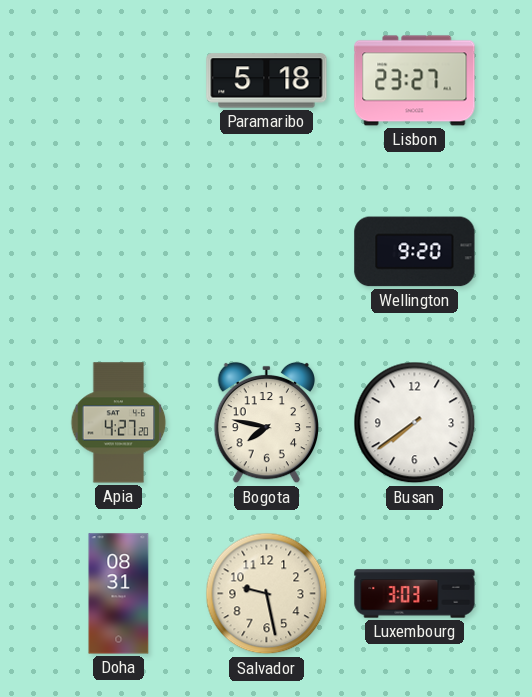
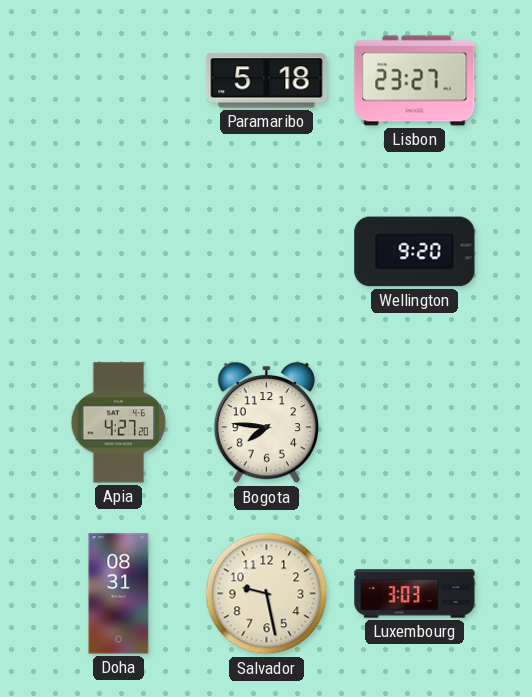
Bogota: 7:47 -> 7:46
Busan: 7:39 -> none
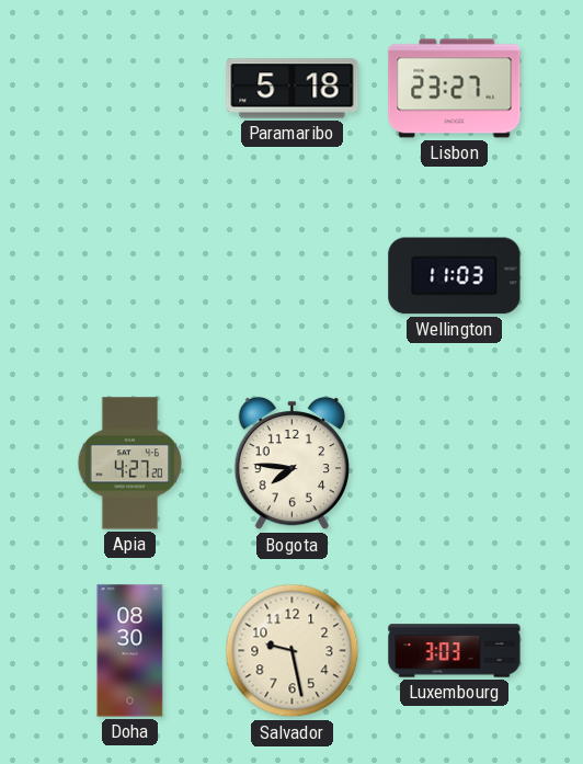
Wellington: 9:20 -> 11:03
Doha: 08:31 -> 08:30
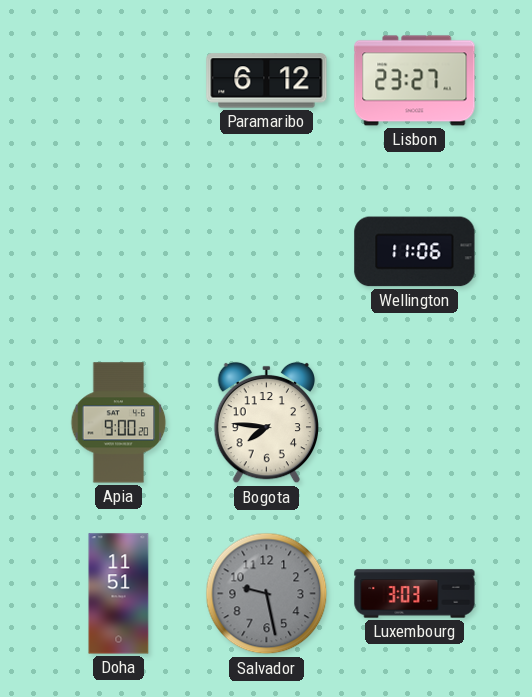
Paramaribo: 5:18 -> 6:12
Wellington: 11:03 -> 11:06
Apia: 4:27 -> 9:00
Doha: 08:30 -> 11:51
Salvador dial: cream -> grey
